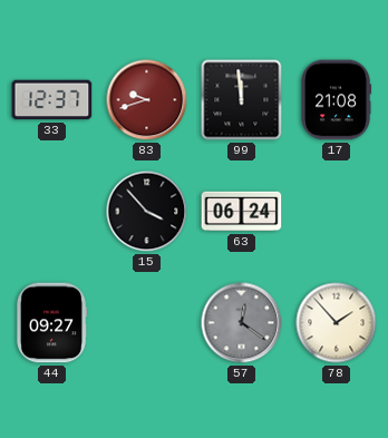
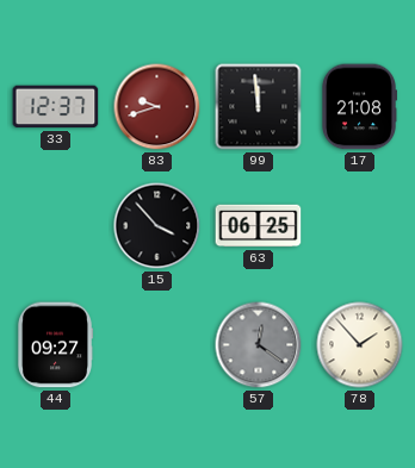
63: 06:24 -> 06:25
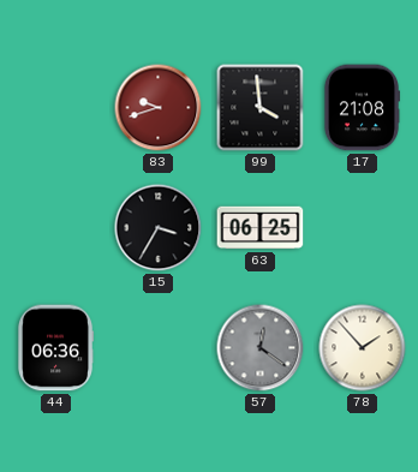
33: 12:37 -> none
99: 11:59 -> 3:59
15: 3:53 -> 3:35
44: 09:27 -> 06:36
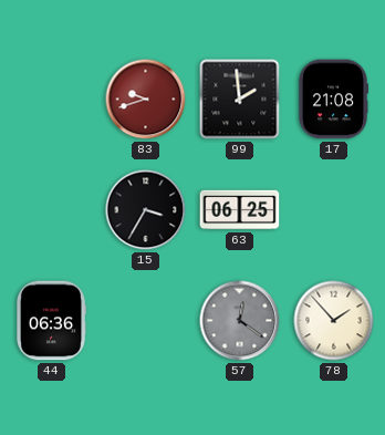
99: 3:59 -> 1:59
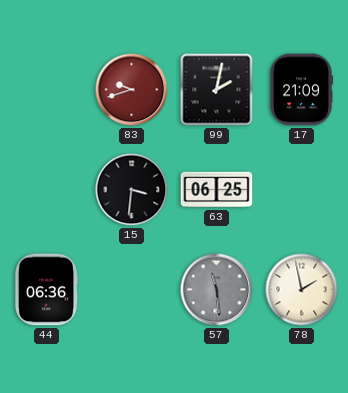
99: 1:59 -> 2:02
17: 21:08 -> 21:09
15: 3:35 -> 3:31
57: 12:21 -> 11:29
78: 1:53 -> 1:58
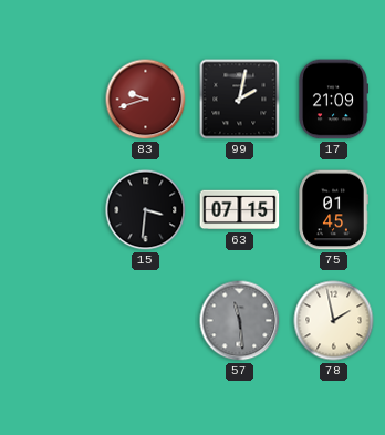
63: 06:25 -> 07:15
75: none -> 01:45
44: 06:36 -> none
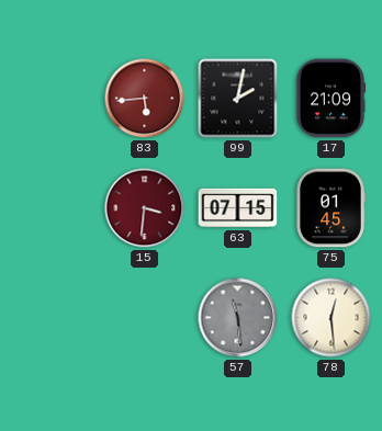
83: 9:42 -> 5:44
15 dial: black -> burgundy
78: 1:58 -> 12:29
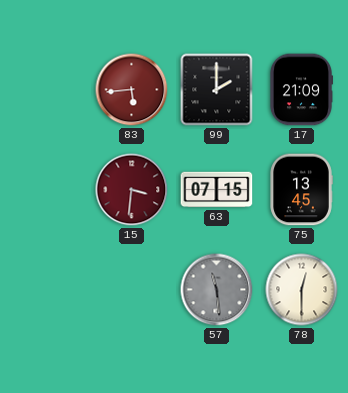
99: 2:02 -> 2:00
75: 01:45 -> 13:45
78: 12:29 -> 12:30
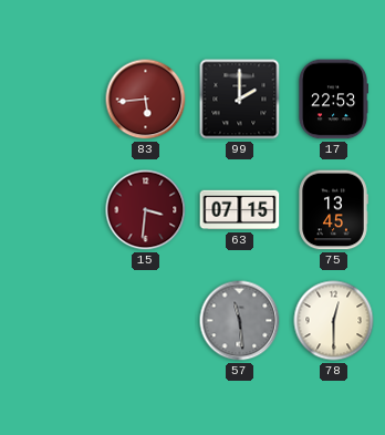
17: 21:09 -> 22:53
